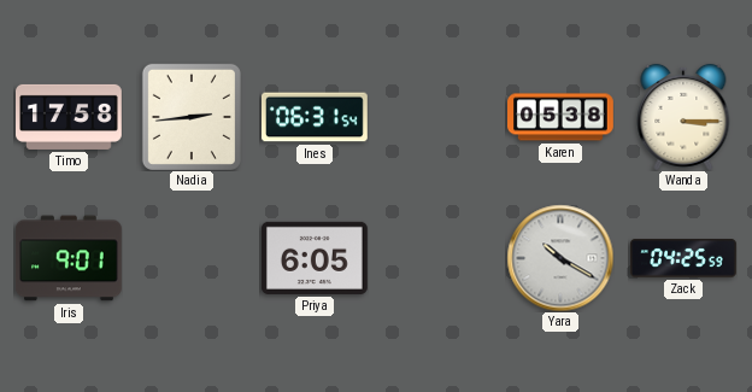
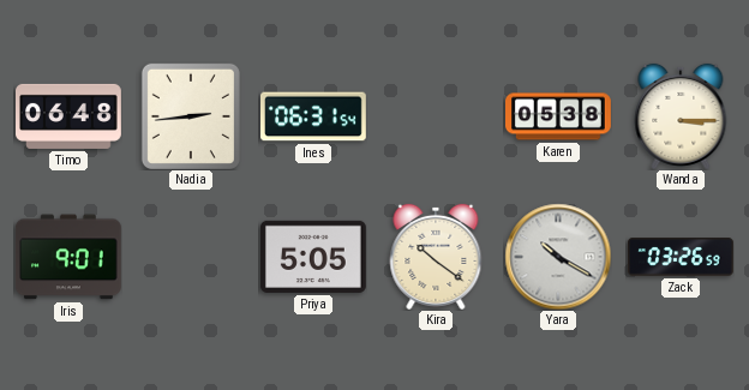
Timo: 17:58 -> 06:48
Priya: 6:05 -> 5:05
Kira: none -> 10:21
Zack: 04:25 -> 03:26
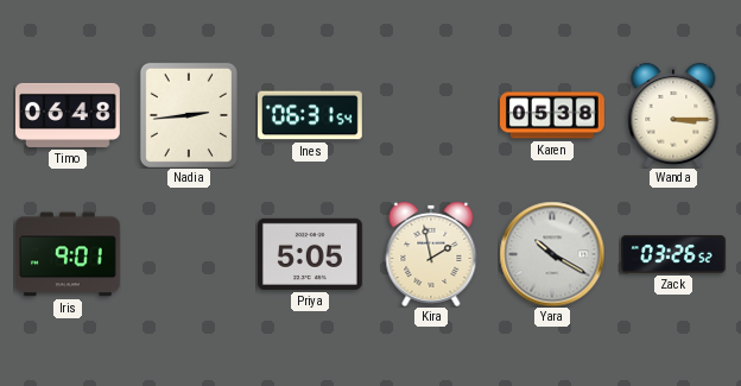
Kira: 10:21 -> 1:58
Zack: 03:26:59 -> 03:26:52
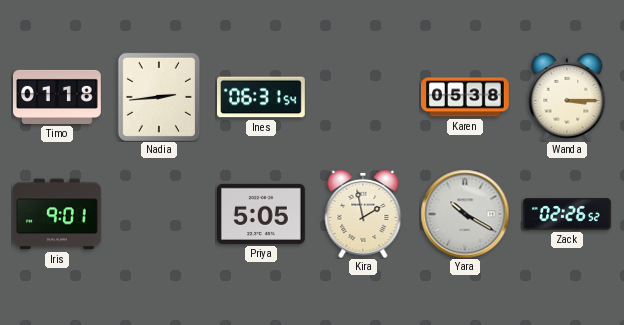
Timo: 06:48 -> 01:18
Zack: 03:26 -> 02:26
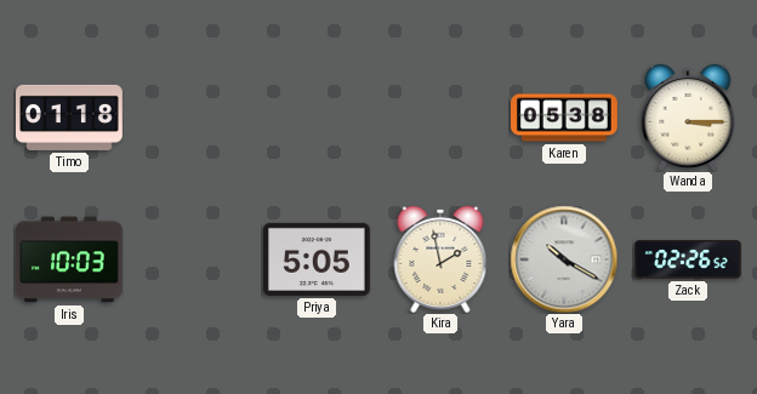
Nadia: 2:44 -> none
Ines: 06:31 -> none
Iris: 9:01 -> 10:03
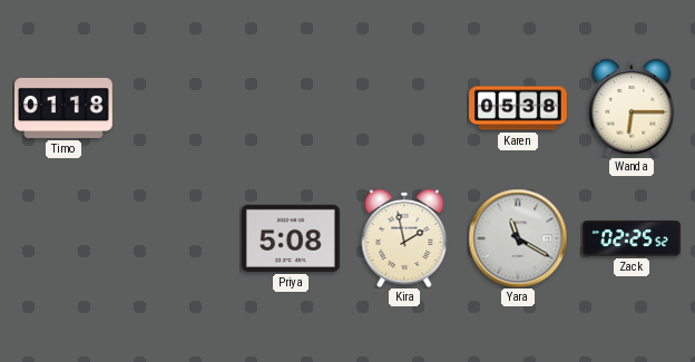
Wanda: 3:15 -> 6:15
Iris: 10:03 -> none
Priya: 5:05 -> 5:08
Yara: 10:20 -> 11:20
Zack: 02:26 -> 02:25
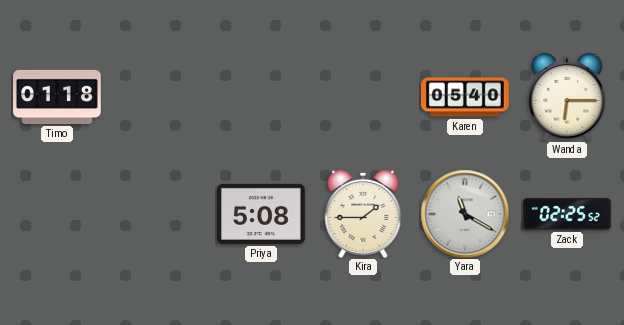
Karen: 05:38 -> 05:40
Kira: 1:58 -> 1:45
